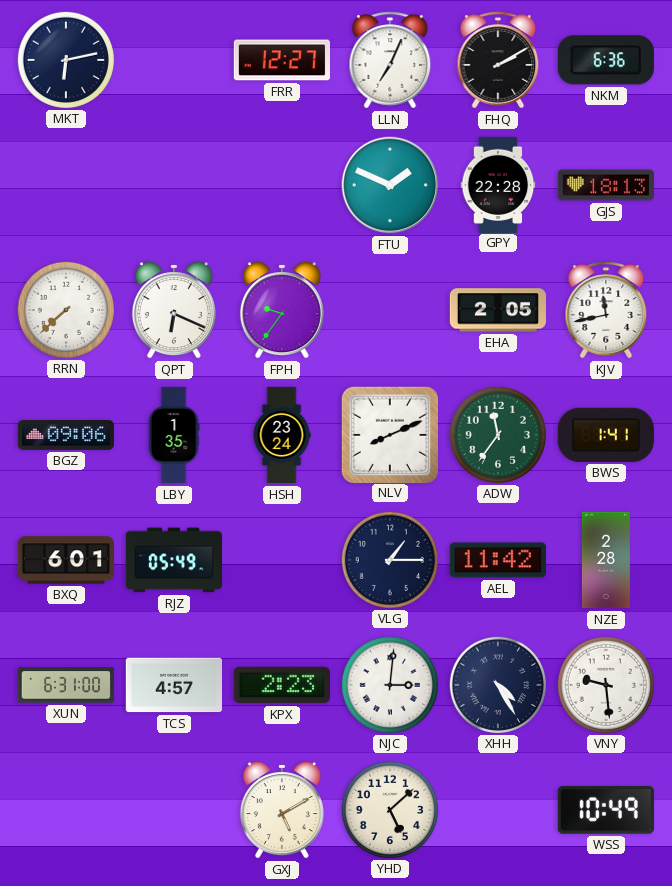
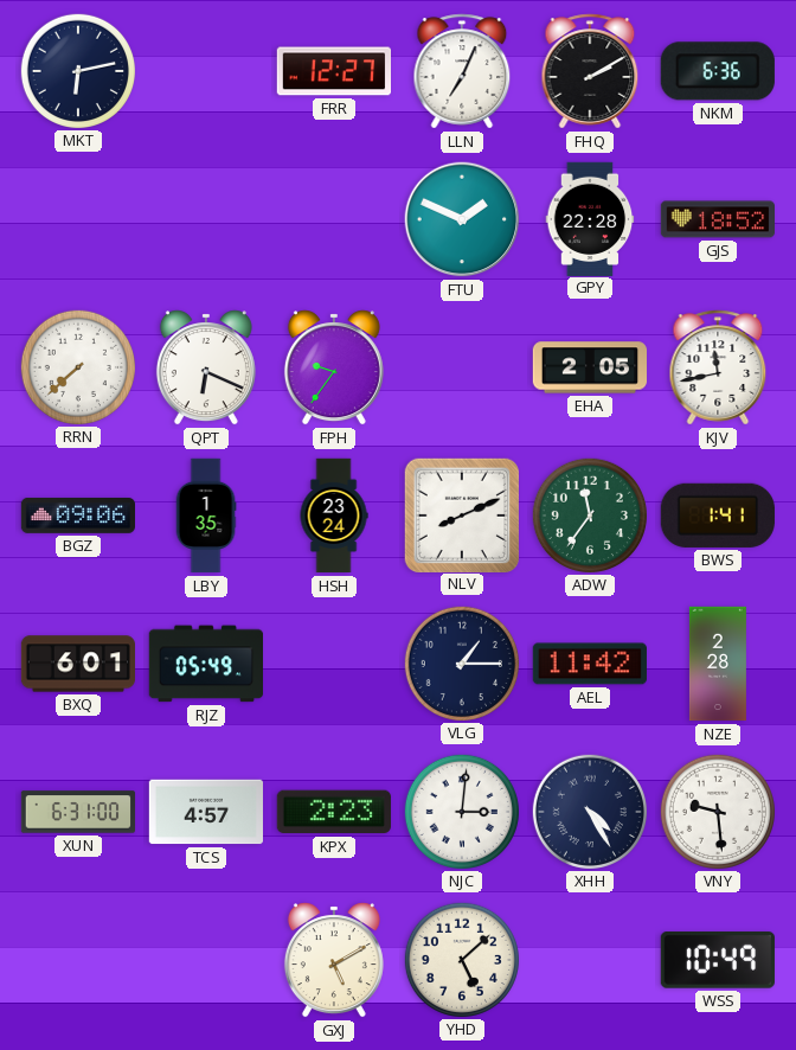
GJS: 18:13 -> 18:52
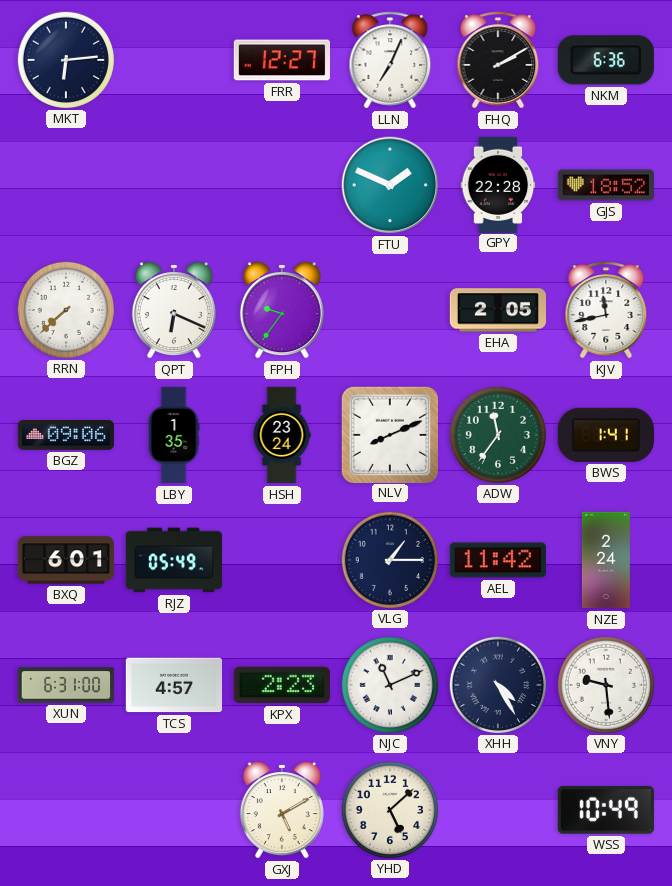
MKT: 6:13 -> 6:14
NZE: 2:28 -> 2:24
NJC: 3:01 -> 11:11
